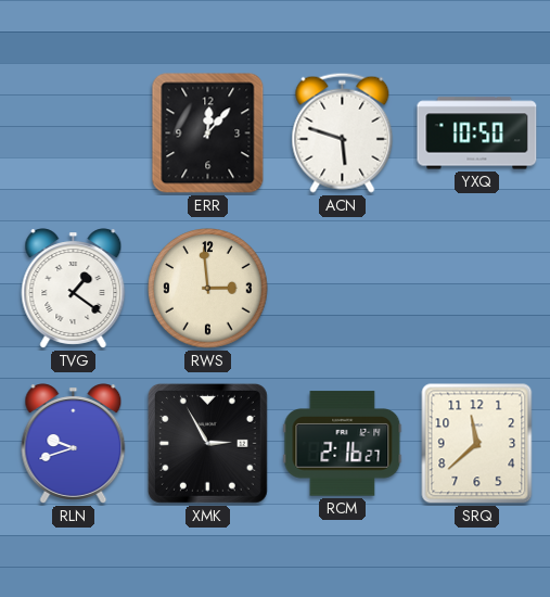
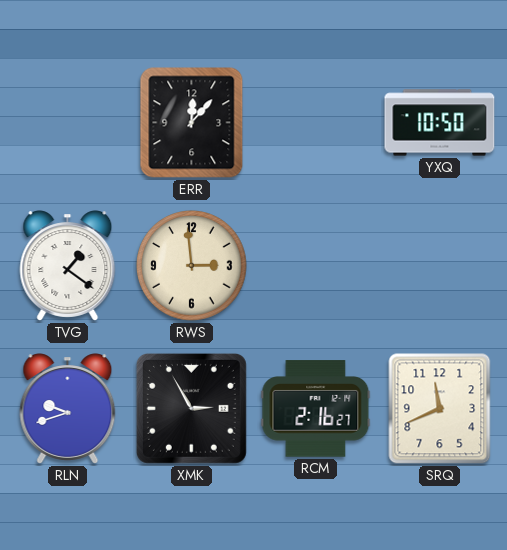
ACN: 5:48 -> none
SRQ: 11:38 -> 11:41
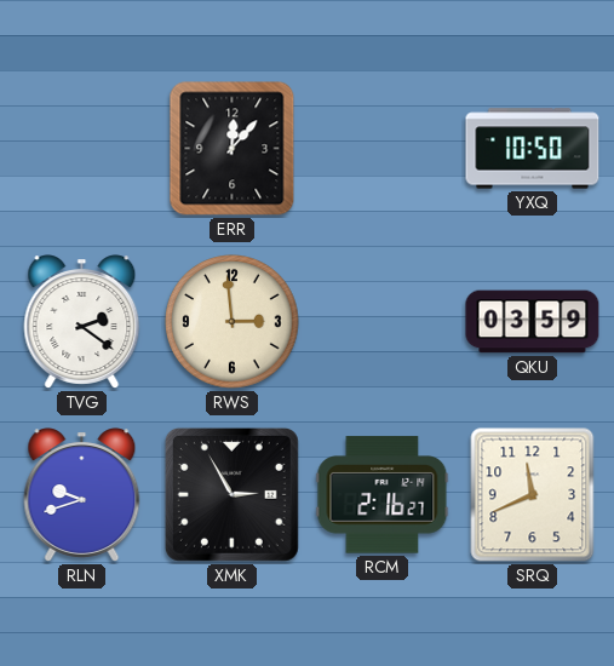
TVG: 1:21 -> 2:21
QKU: none -> 03:59
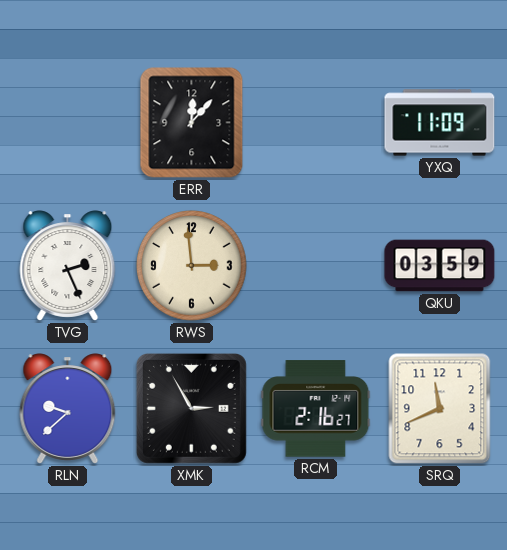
YXQ: 10:50 -> 11:09
TVG: 2:21 -> 2:26
RLN: 9:42 -> 9:38
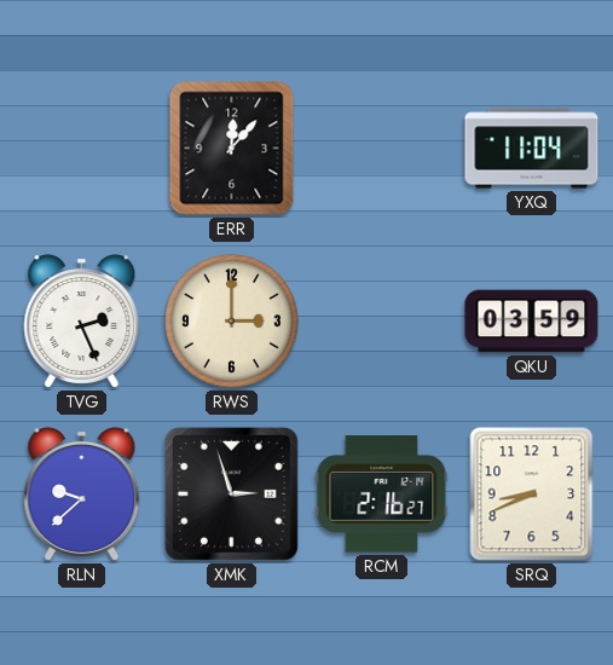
YXQ: 11:09 -> 11:04
RWS: 2:59 -> 3:00
XMK: 2:55 -> 2:57
SRQ: 11:41 -> 8:41
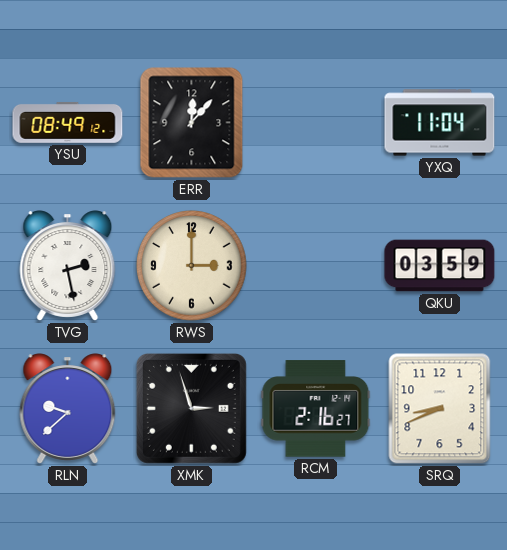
YSU: none -> 08:49
TVG: 2:26 -> 2:28
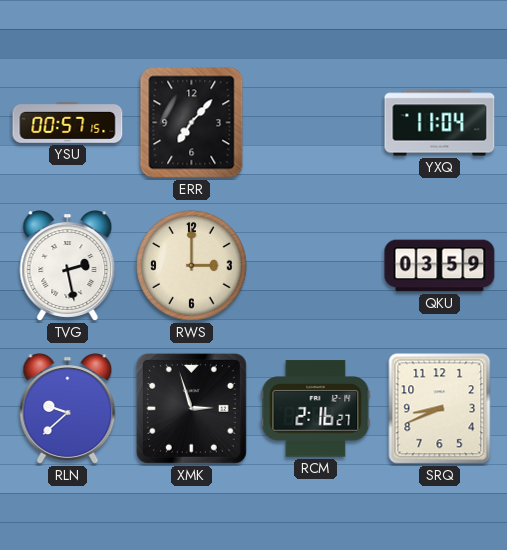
YSU: 08:49 -> 00:57
ERR: 12:07 -> 7:07
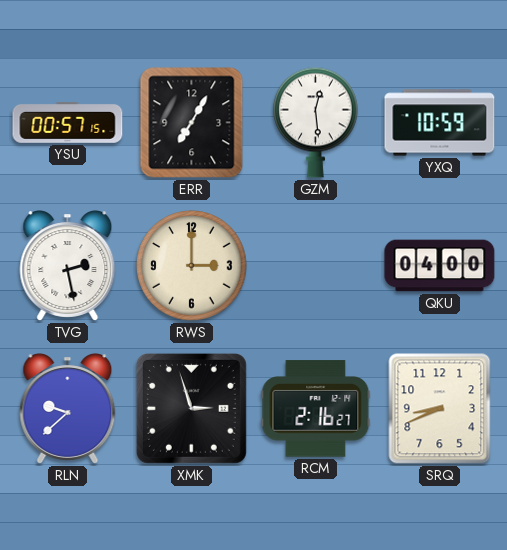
ERR: 7:07 -> 7:05
GZM: none -> 12:29
YXQ: 11:04 -> 10:59
QKU: 03:59 -> 04:00
